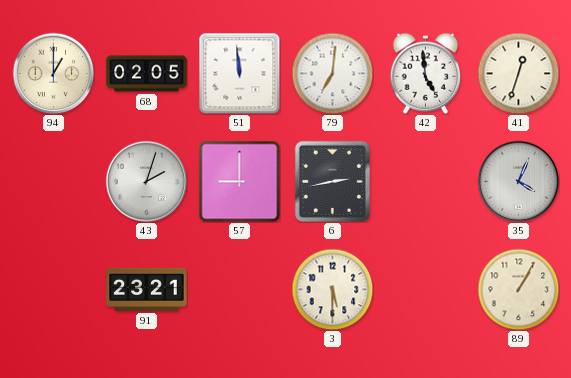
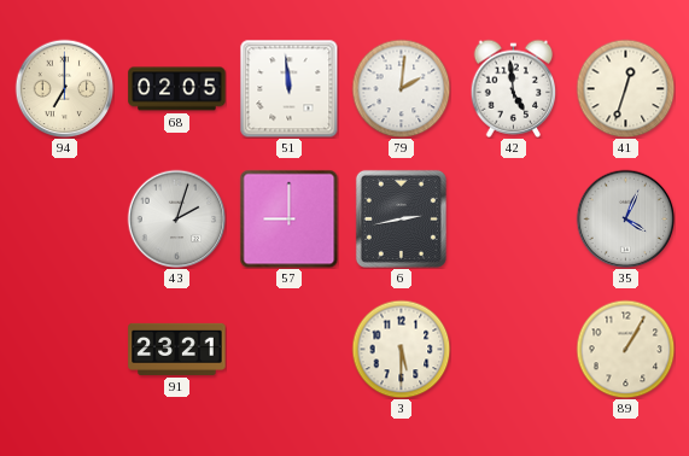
94: 1:00 -> 7:00
79: 7:01 -> 2:01
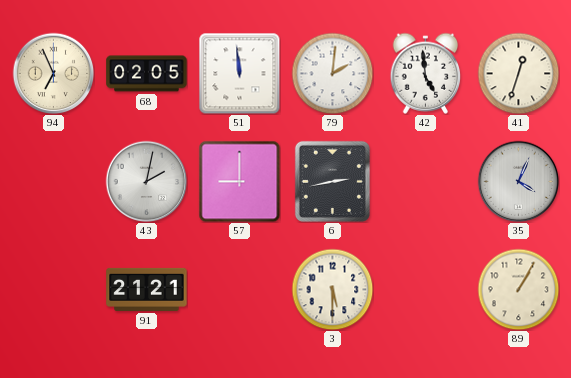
94: 7:00 -> 6:56
43: 2:03 -> 2:02
91: 23:21 -> 21:21
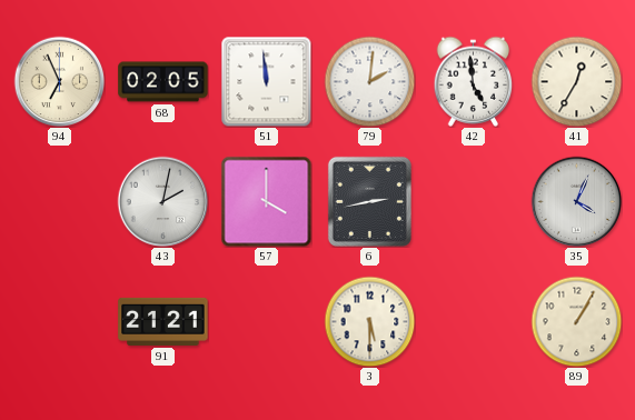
41: 12:33 -> 12:35
57: 9:00 -> 4:00
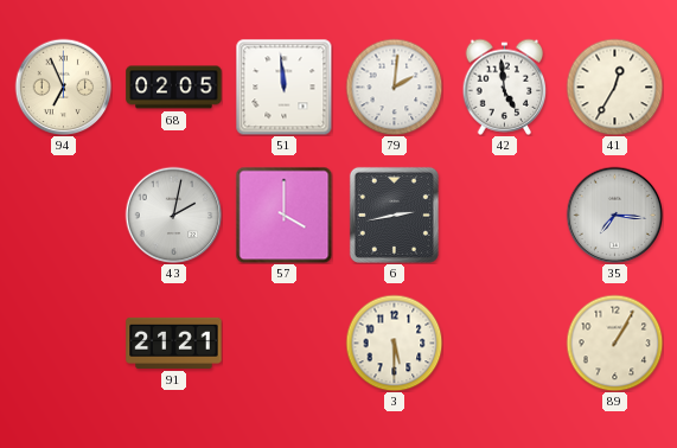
35: 4:04 -> 7:16
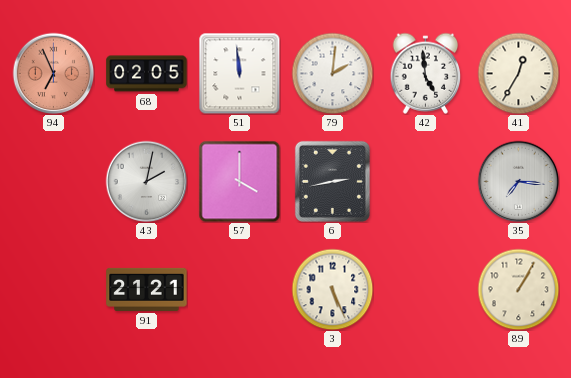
94 dial: cream -> salmon
3: 5:30 -> 5:26
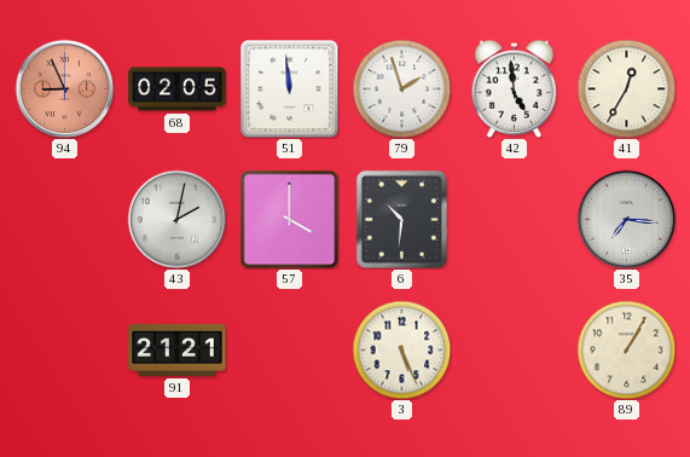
94: 6:56 -> 8:56
79: 2:01 -> 1:57
6: 2:43 -> 10:31
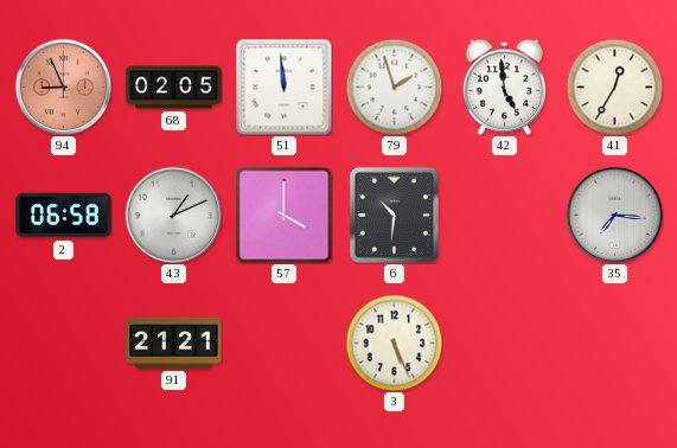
2: none -> 06:58
43: 2:02 -> 1:11
89: 1:05 -> none
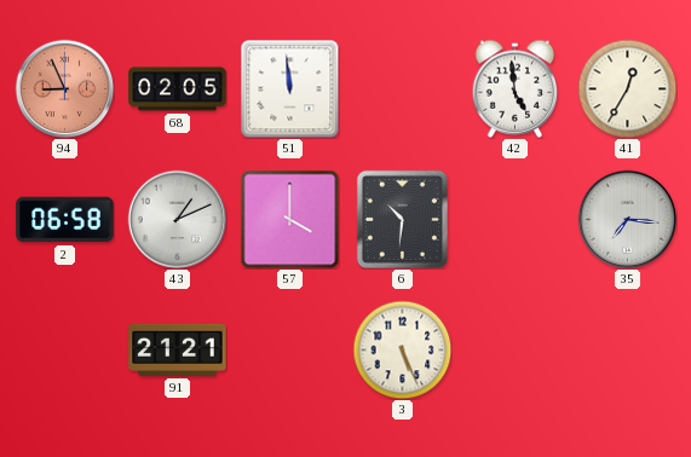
79: 1:57 -> none
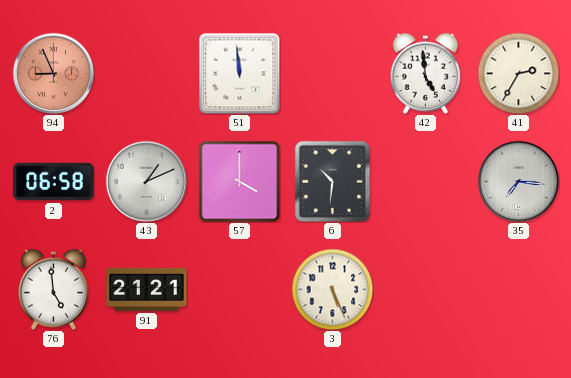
68: 02:05 -> none
41: 12:35 -> 2:35
76: none -> 4:59
